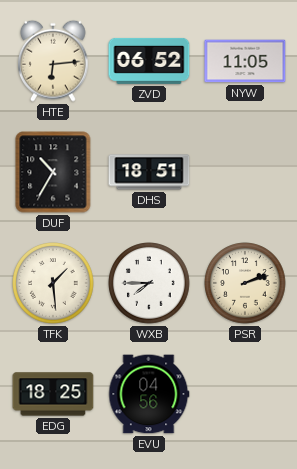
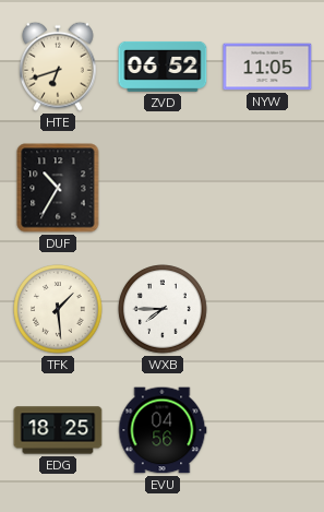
HTE: 6:14 -> 6:42
DHS: 18:51 -> none
PSR: 2:12 -> none
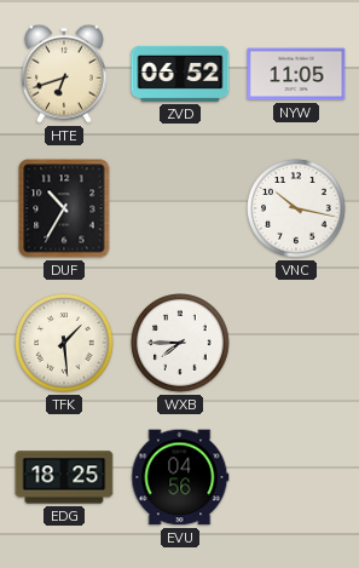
VNC: none -> 10:17
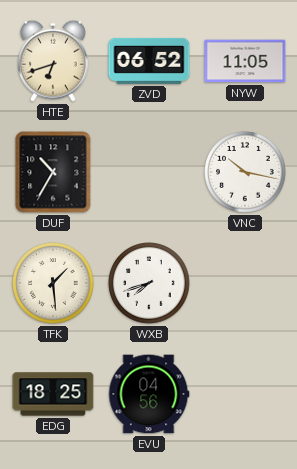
WXB: 7:45 -> 7:42
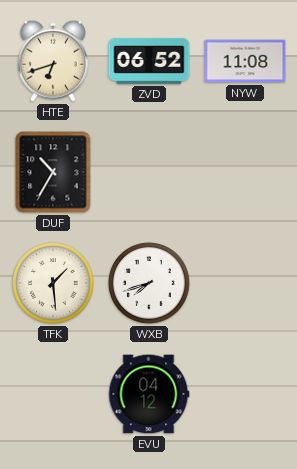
NYW: 11:05 -> 11:08
VNC: 10:17 -> none
EDG: 18:25 -> none
EVU: 04:56 -> 04:12
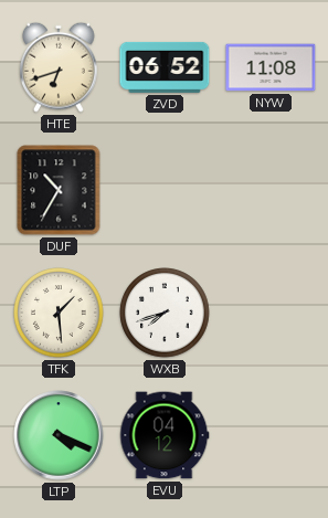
LTP: none -> 4:19
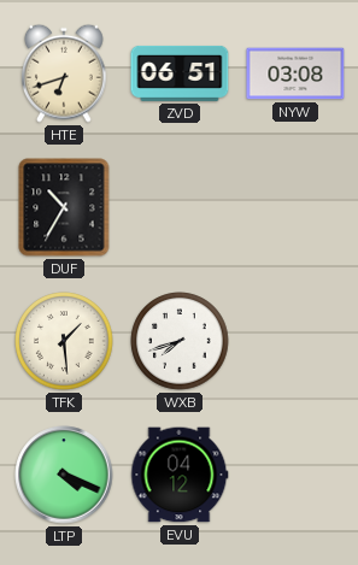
ZVD: 06:52 -> 06:51
NYW: 11:08 -> 03:08
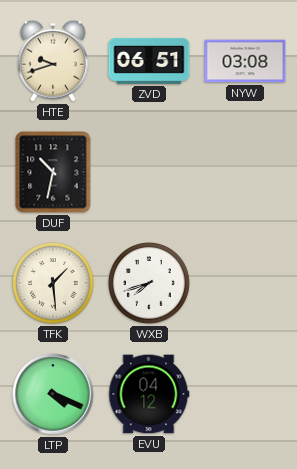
HTE: 6:42 -> 9:42
DUF: 10:35 -> 10:32
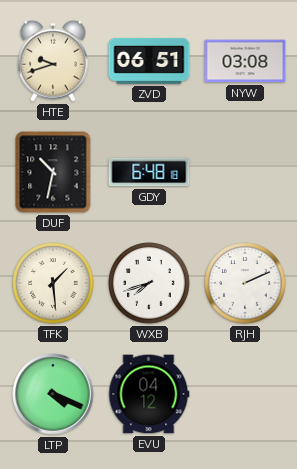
GDY: none -> 6:48
RJH: none -> 2:11
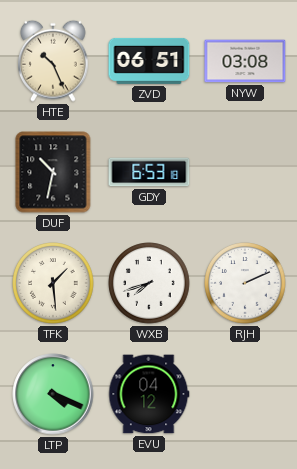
HTE: 9:42 -> 10:26
GDY: 6:48 -> 6:53
